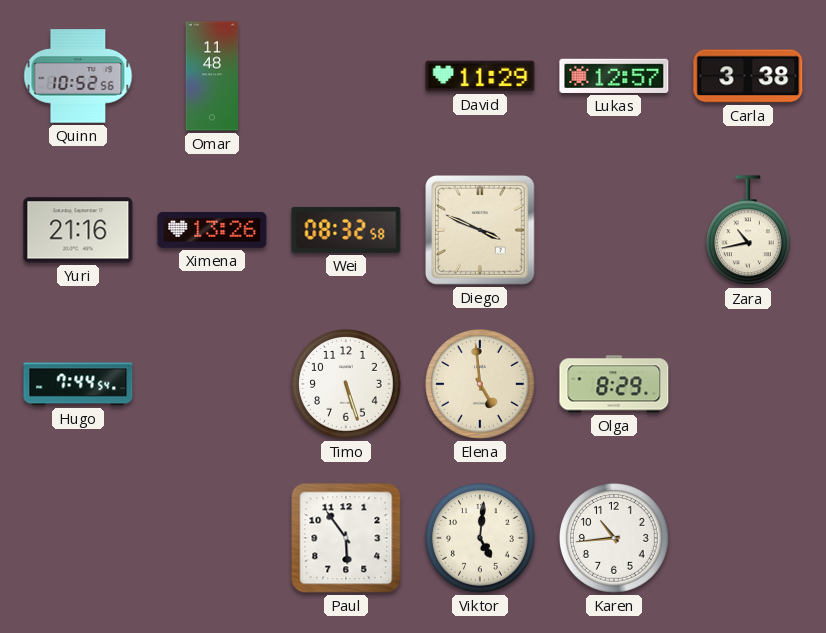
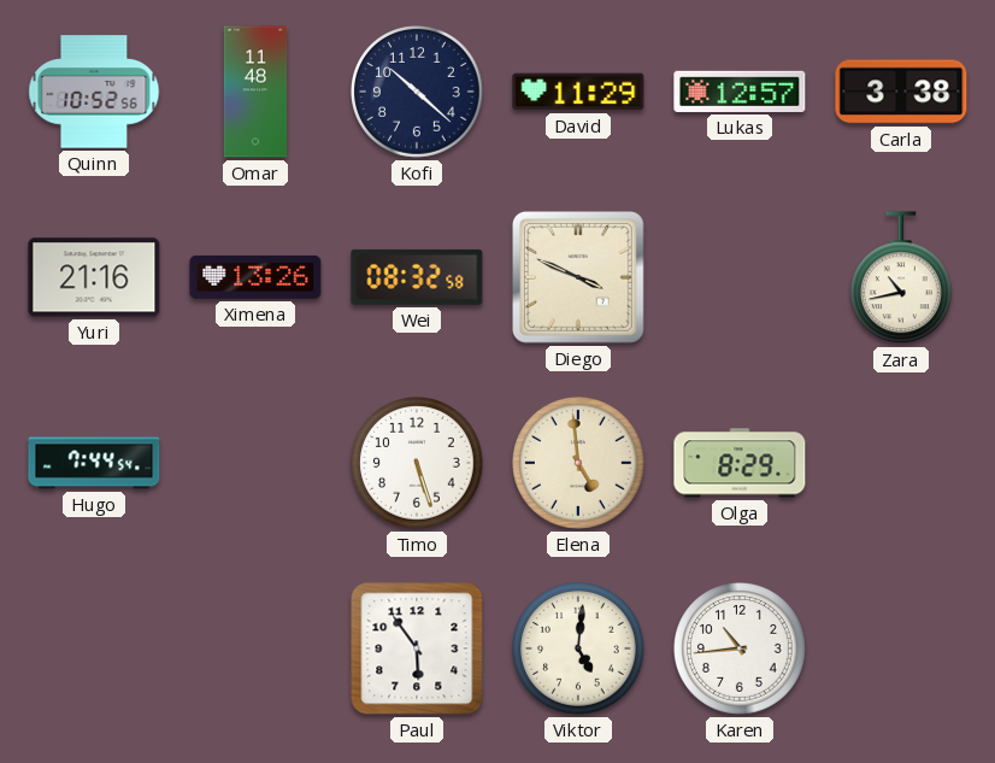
Kofi: none -> 10:22
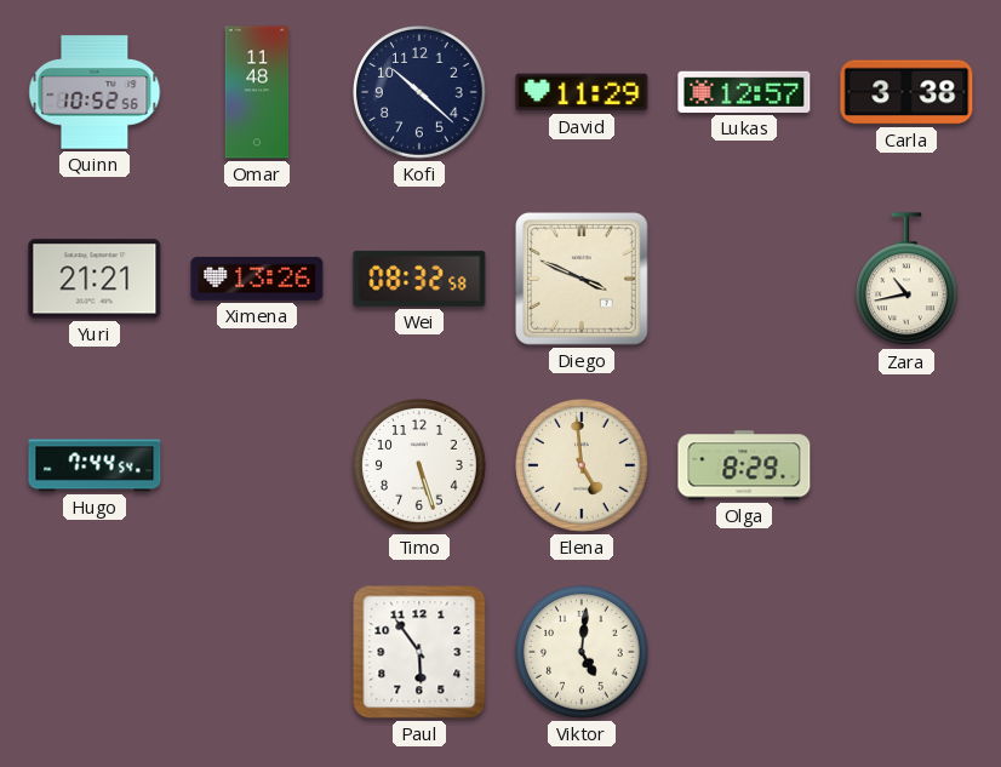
Yuri: 21:16 -> 21:21
Karen: 10:44 -> none
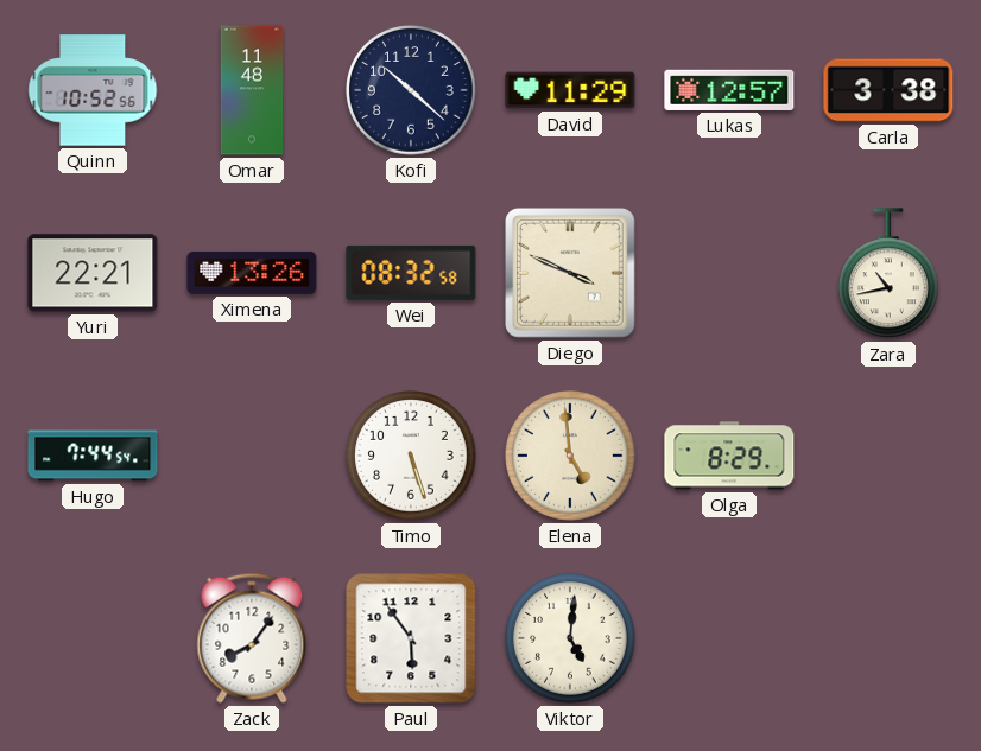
Yuri: 21:21 -> 22:21
Zack: none -> 8:06
